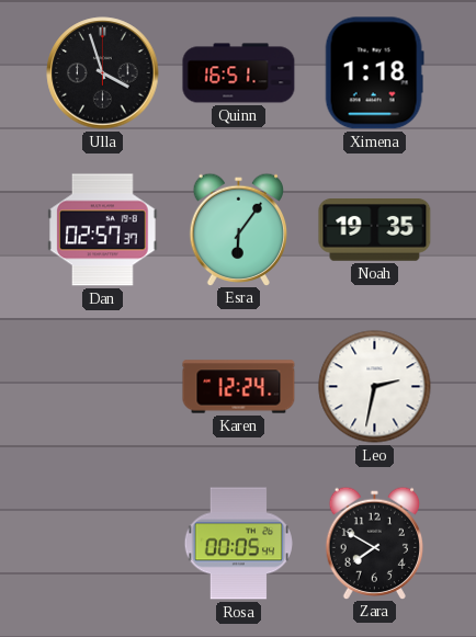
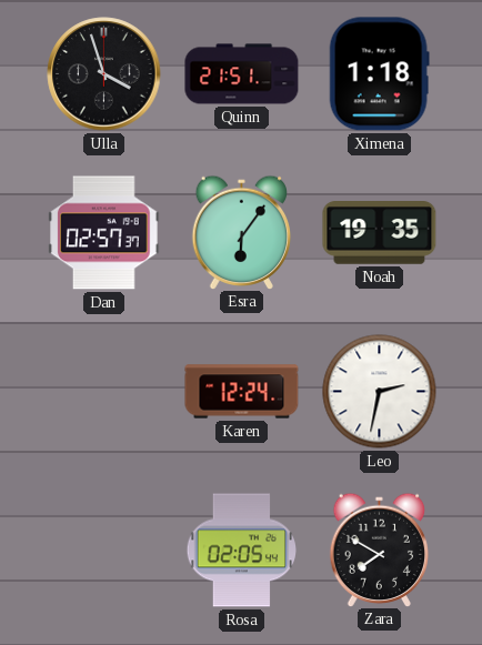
Quinn: 16:51 -> 21:51
Rosa: 00:05 -> 02:05
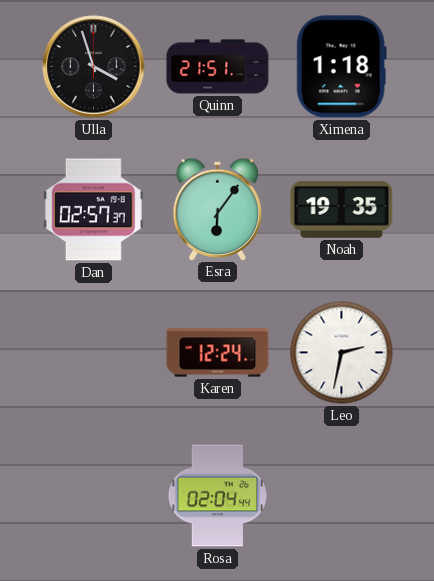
Rosa: 02:05 -> 02:04
Zara: 7:50 -> none
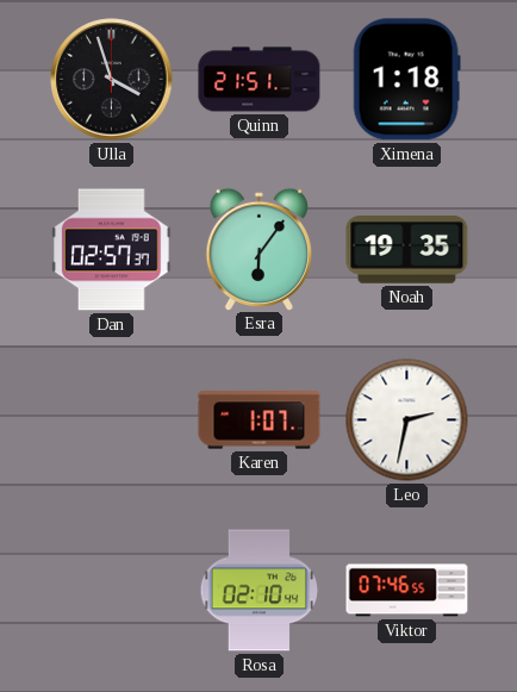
Karen: 12:24 -> 1:07
Rosa: 02:04 -> 02:10
Viktor: none -> 07:46
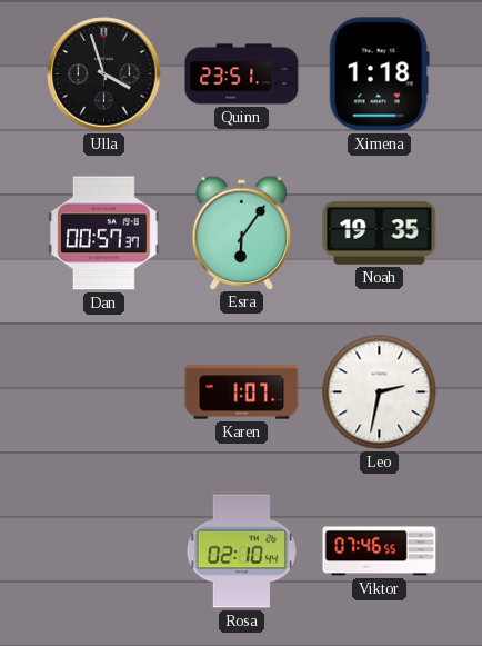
Quinn: 21:51 -> 23:51
Dan: 02:57 -> 00:57
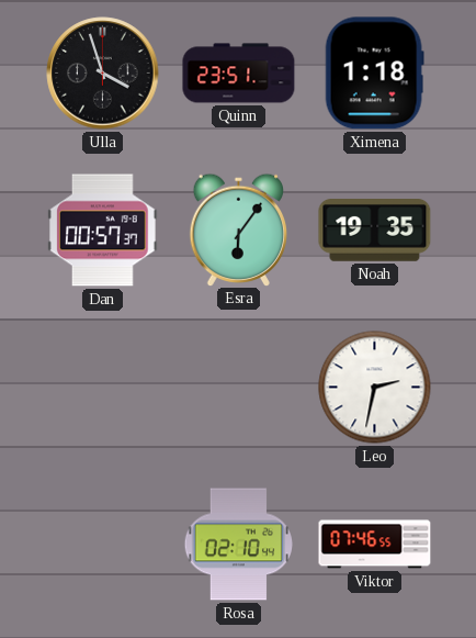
Karen: 1:07 -> none
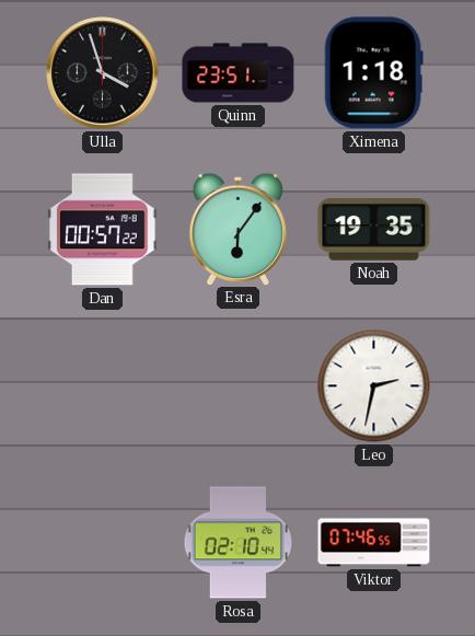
Dan: 00:57:37 -> 00:57:22
